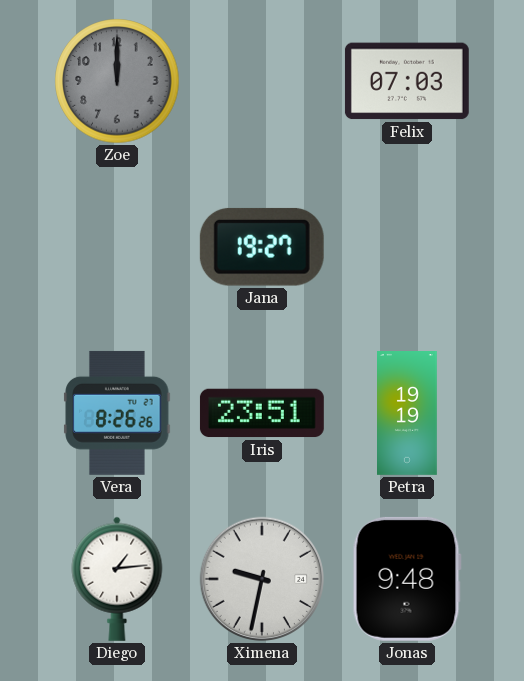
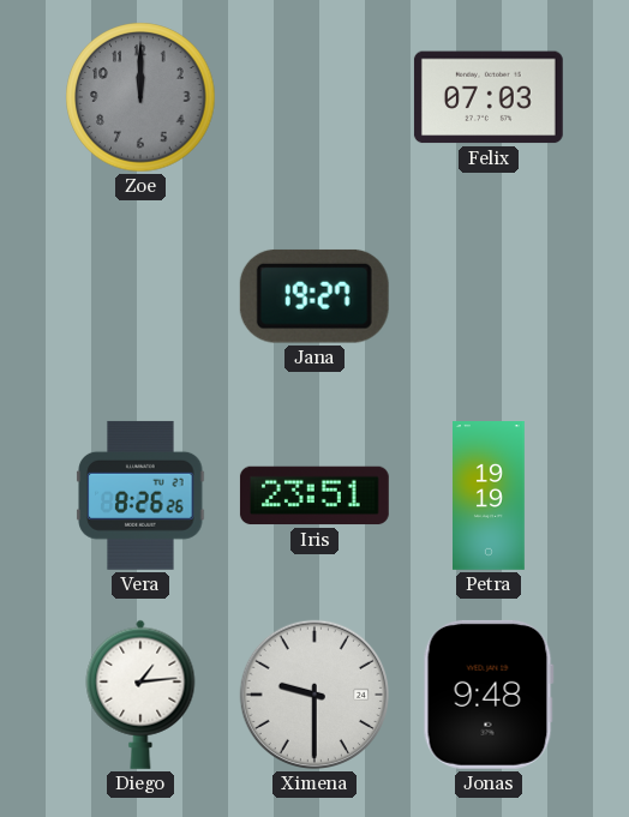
Ximena: 9:32 -> 9:30
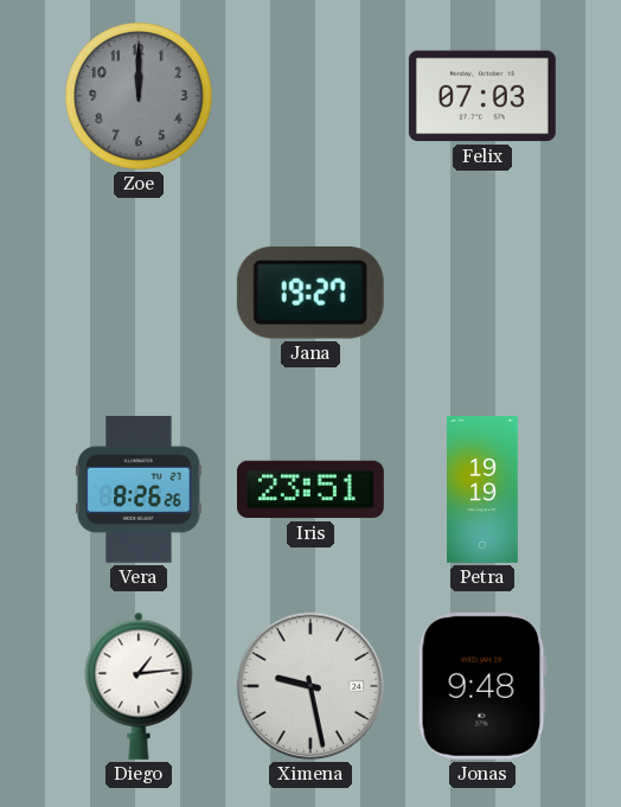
Ximena: 9:30 -> 9:28
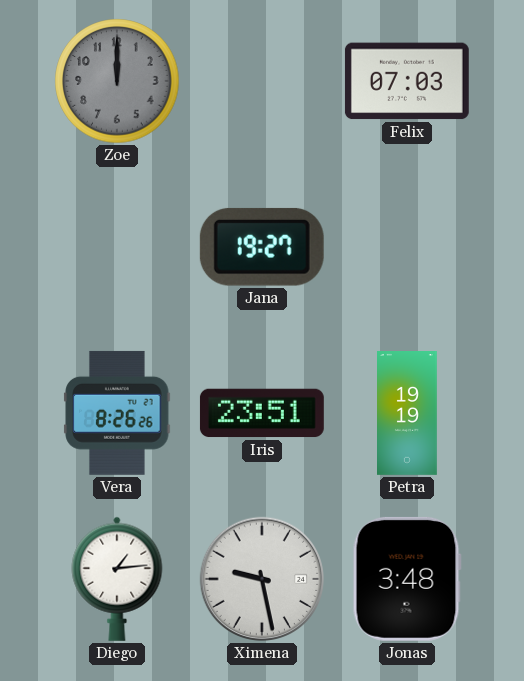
Jonas: 9:48 -> 3:48
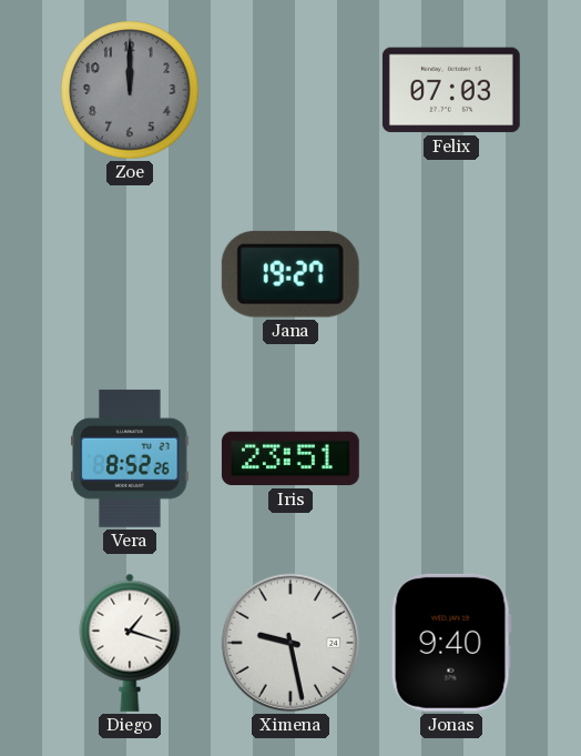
Vera: 8:26 -> 8:52
Petra: 19:19 -> none
Diego: 1:14 -> 1:18
Jonas: 3:48 -> 9:40
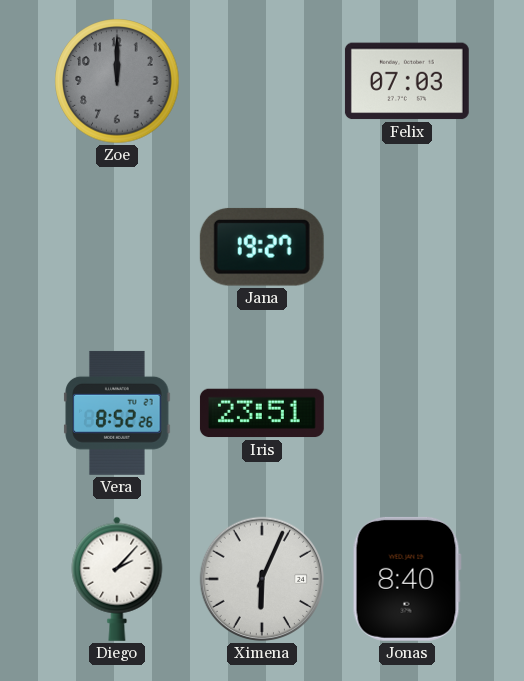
Diego: 1:18 -> 2:07
Ximena: 9:28 -> 6:04
Jonas: 9:40 -> 8:40
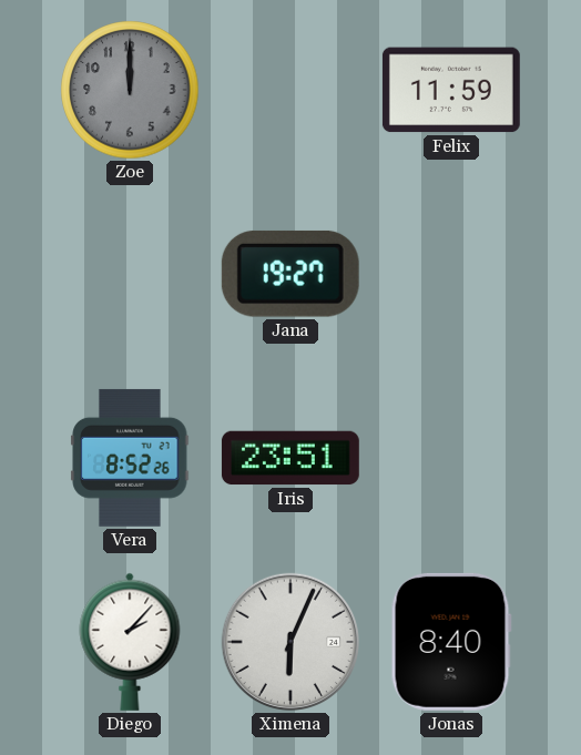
Felix: 07:03 -> 11:59
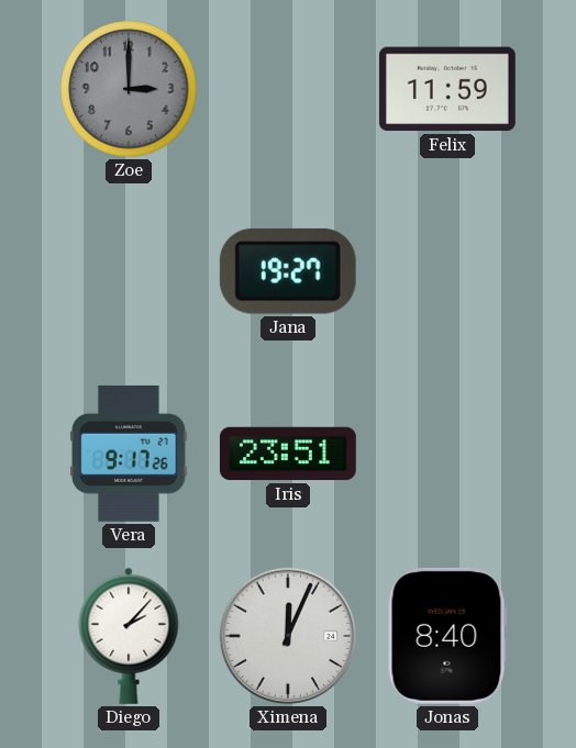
Zoe: 12:00 -> 3:00
Vera: 8:52 -> 9:17
Ximena: 6:04 -> 12:04
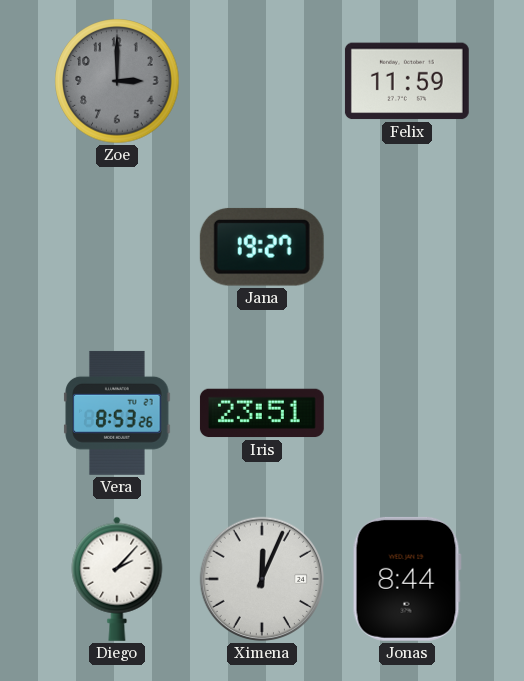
Vera: 9:17 -> 8:53
Jonas: 8:40 -> 8:44
